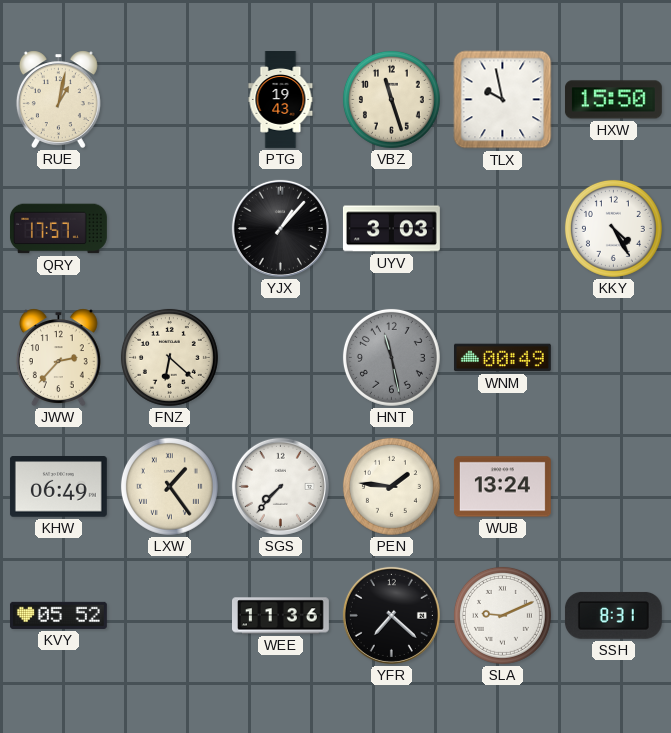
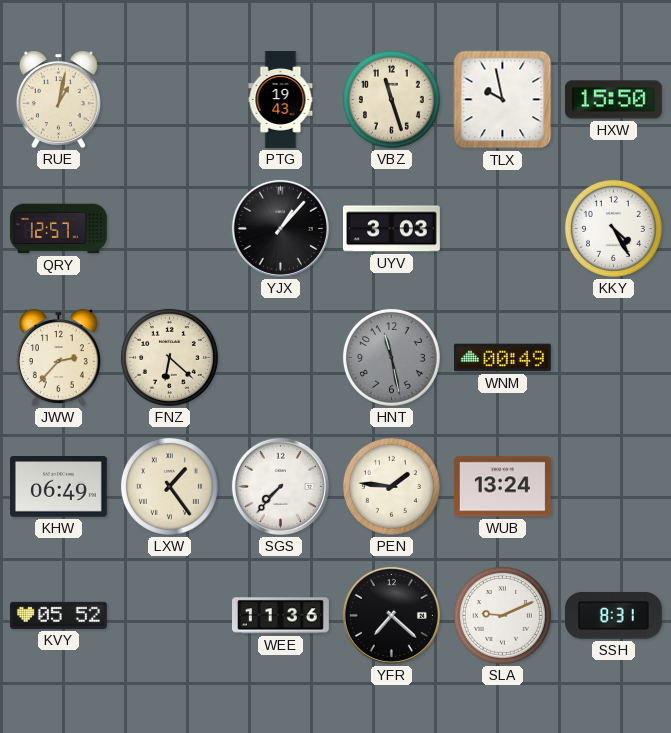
QRY: 17:57 -> 12:57
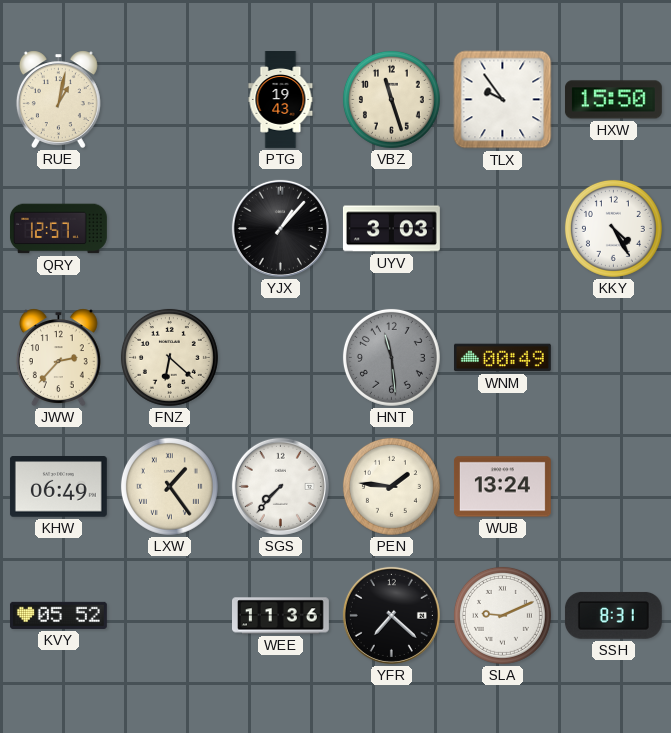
TLX: 9:58 -> 9:54
HNT: 11:28 -> 11:29
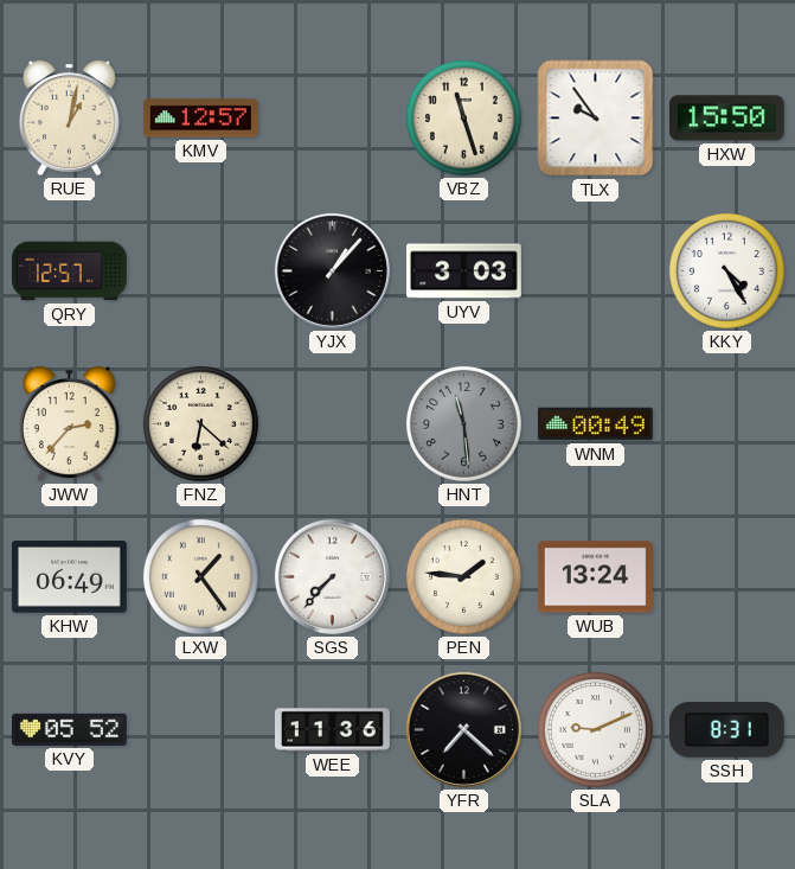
KMV: none -> 12:57
PTG: 19:43 -> none
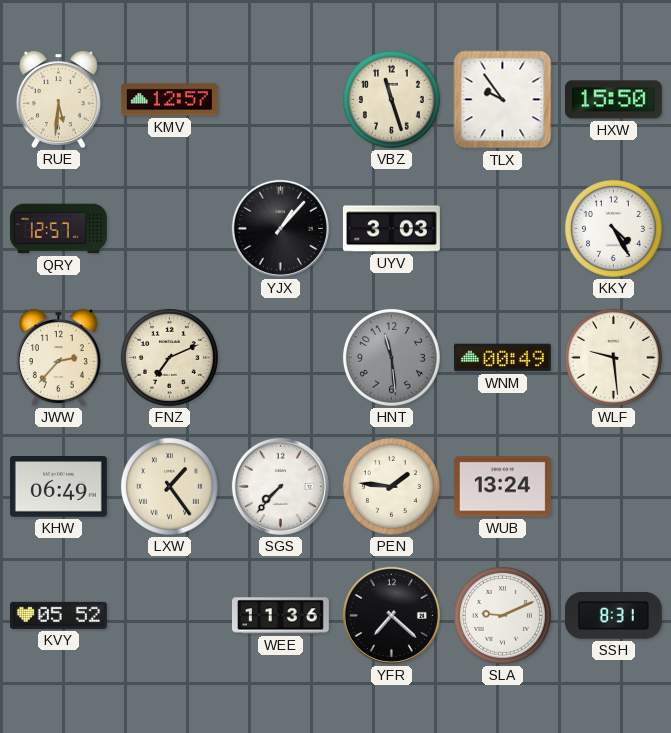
RUE: 1:02 -> 5:31
FNZ: 6:22 -> 7:11
WLF: none -> 9:29
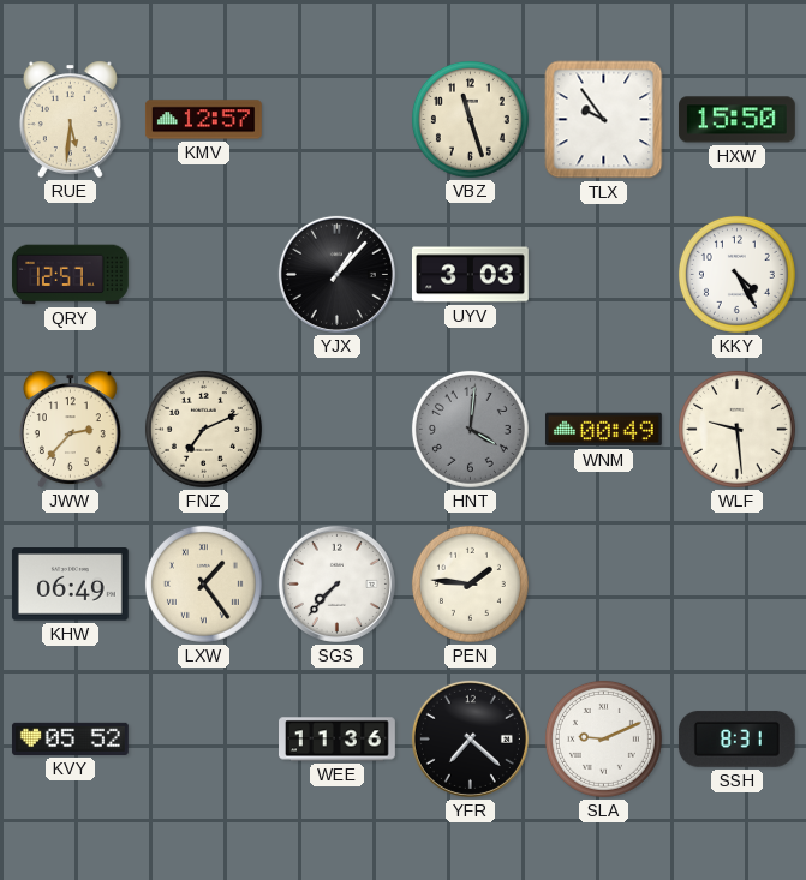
HNT: 11:29 -> 4:01
WUB: 13:24 -> none
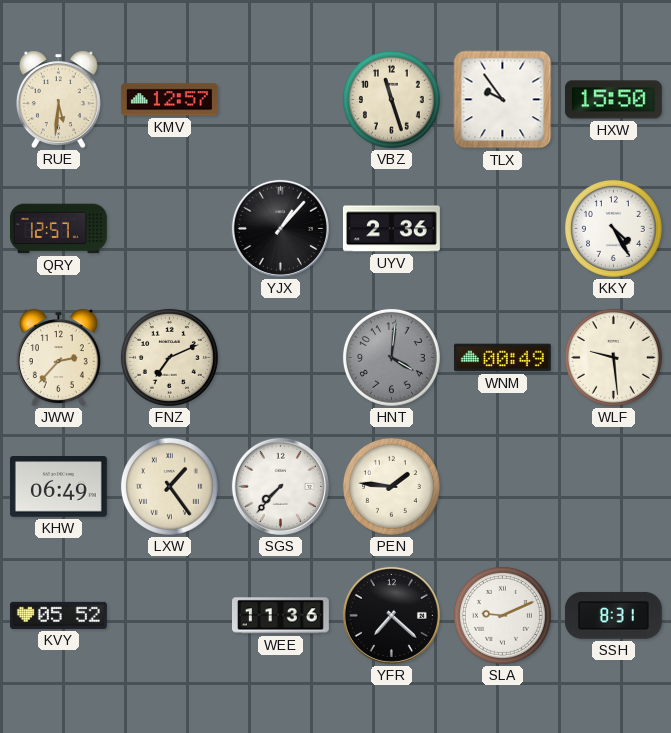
UYV: 3:03 -> 2:36
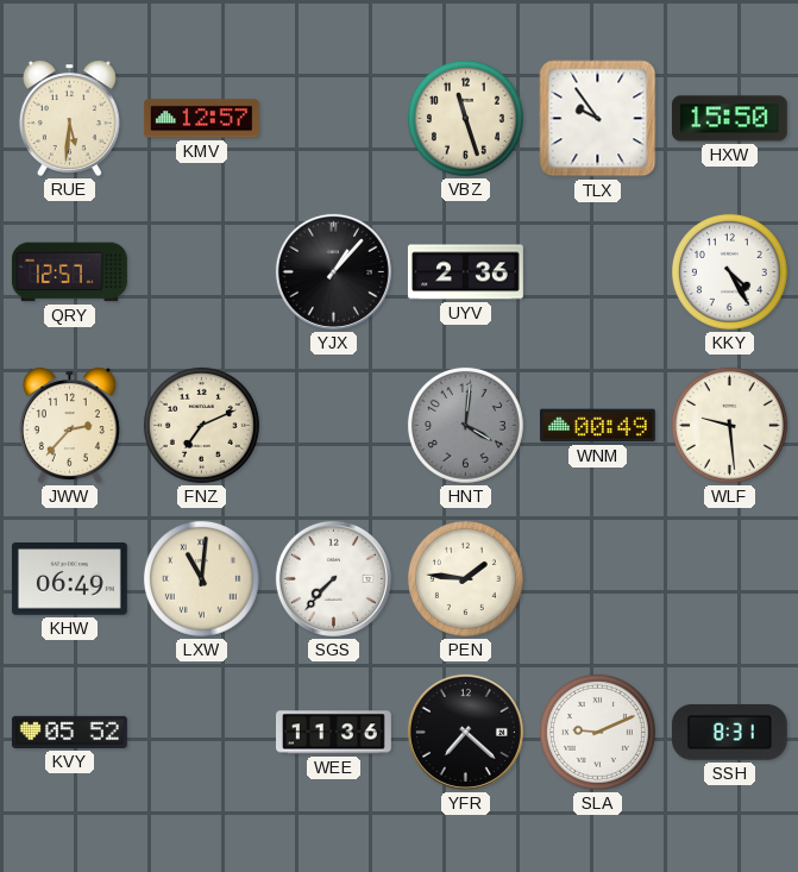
LXW: 1:24 -> 11:01
